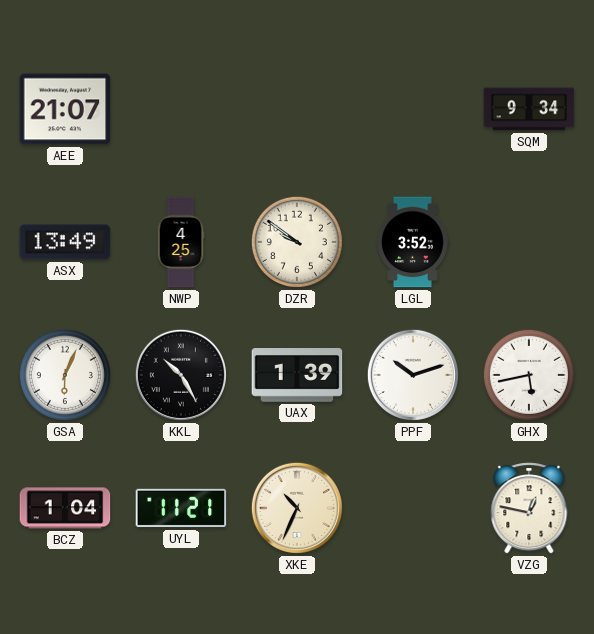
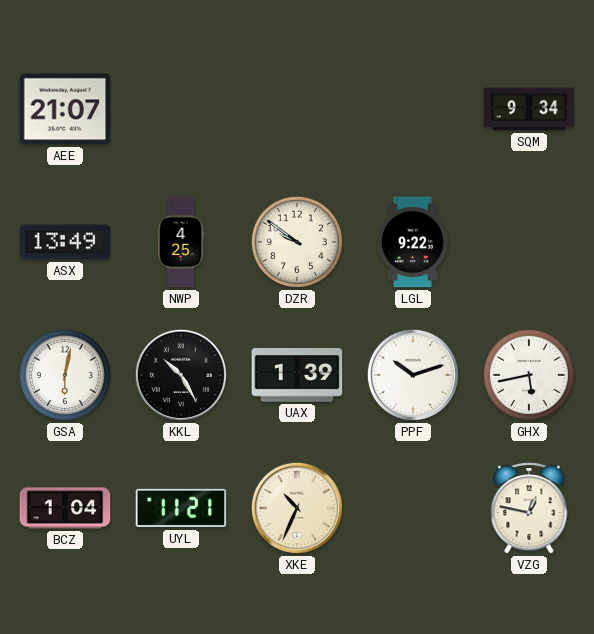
LGL: 3:52 -> 9:22
GSA: 6:04 -> 6:02
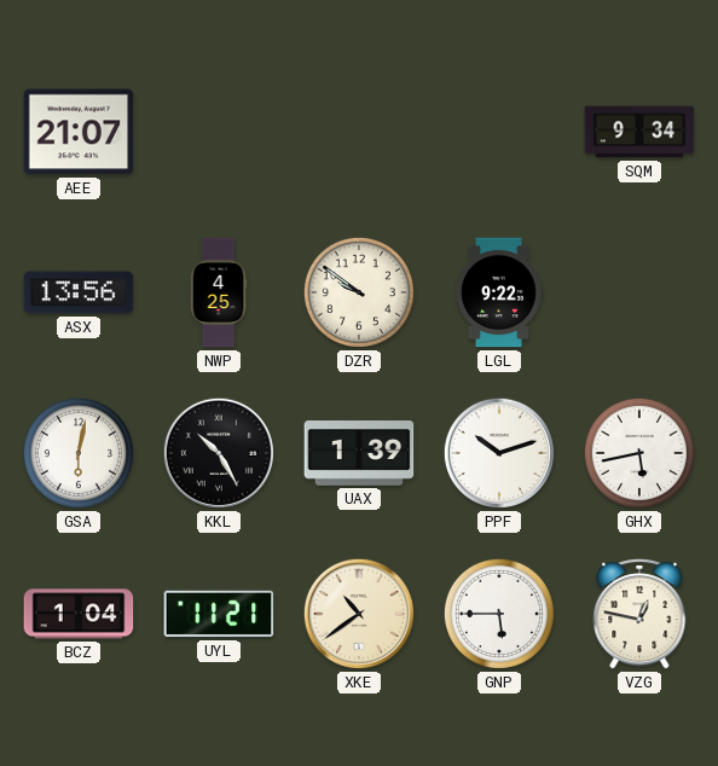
ASX: 13:49 -> 13:56
XKE: 10:34 -> 10:39
GNP: none -> 5:45
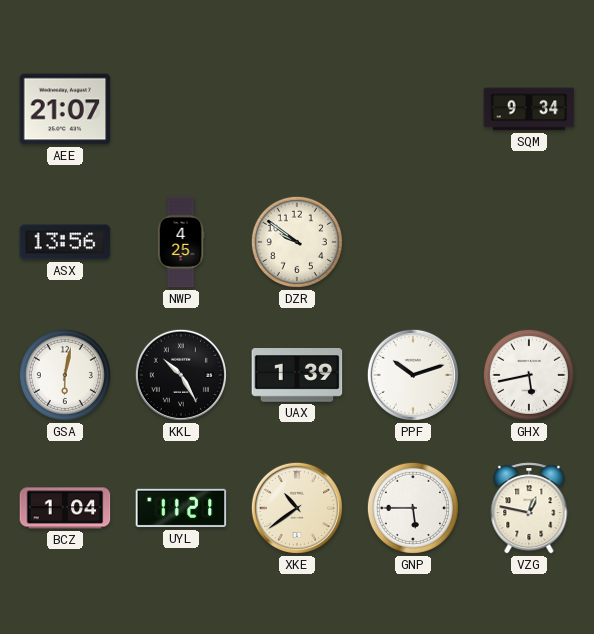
LGL: 9:22 -> none
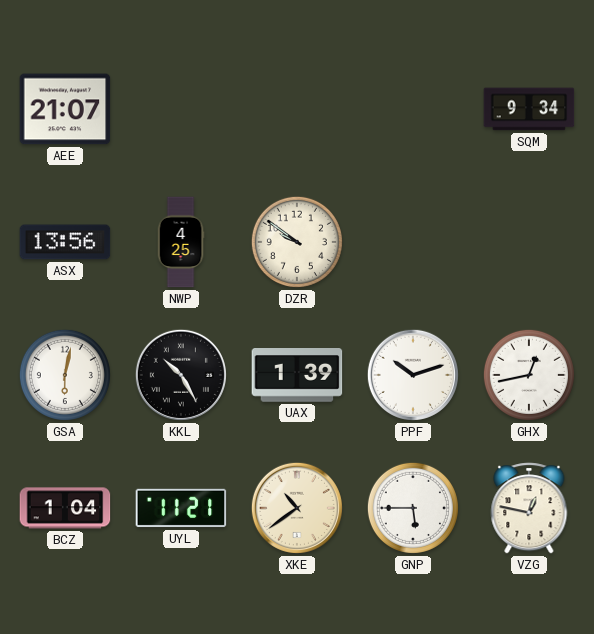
GHX: 5:43 -> 12:43
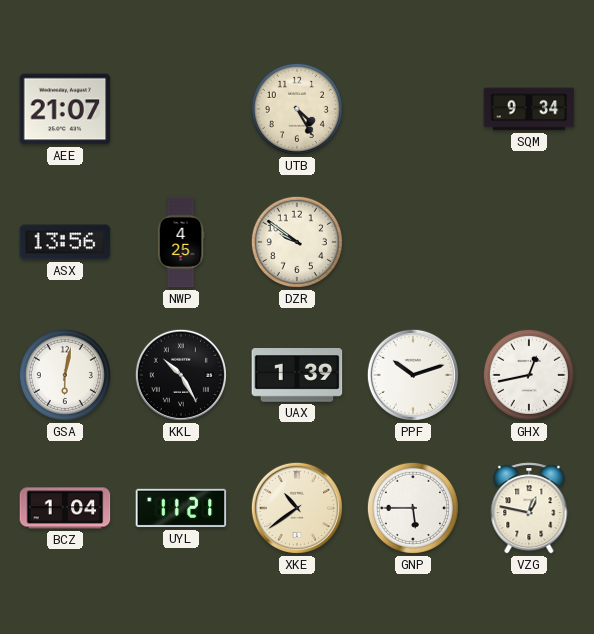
UTB: none -> 4:25
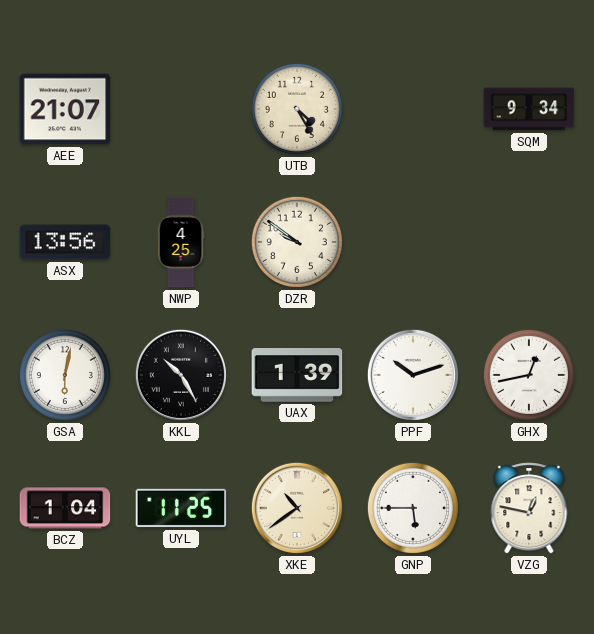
UYL: 11:21 -> 11:25
